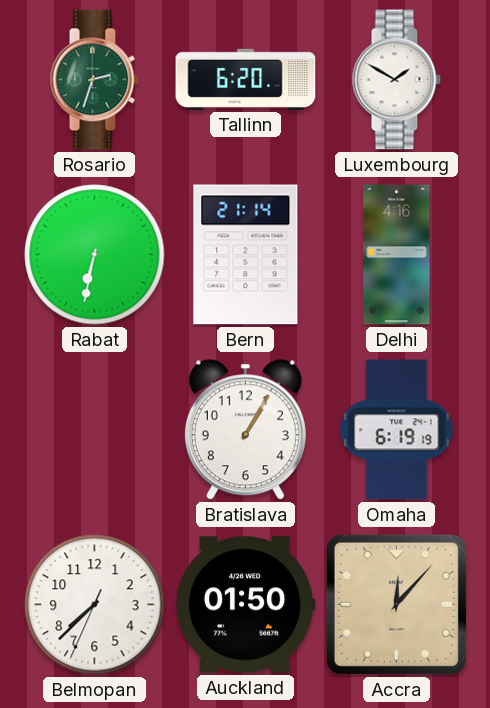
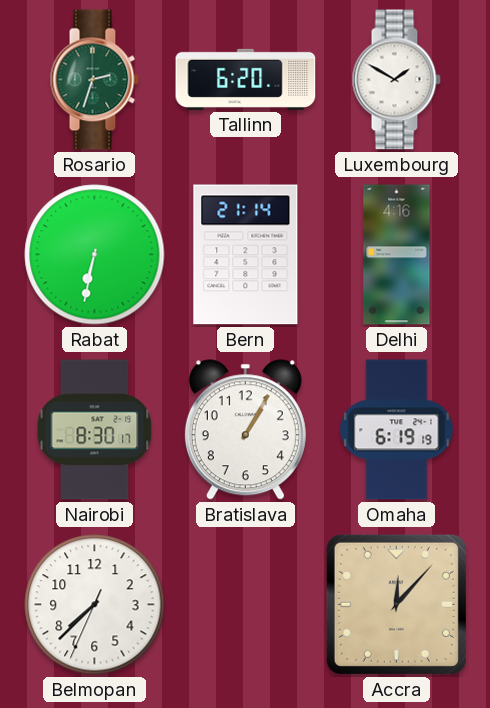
Nairobi: none -> 8:30
Auckland: 01:50 -> none
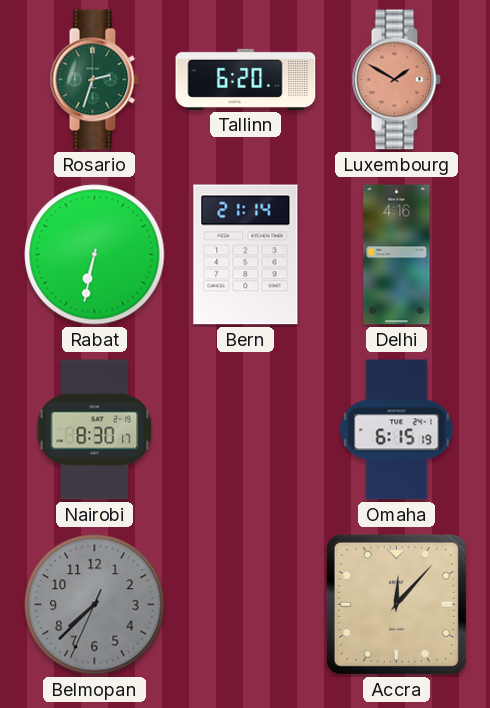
Luxembourg dial: white -> salmon
Bratislava: 1:05 -> none
Omaha: 6:19 -> 6:15
Belmopan dial: white -> grey
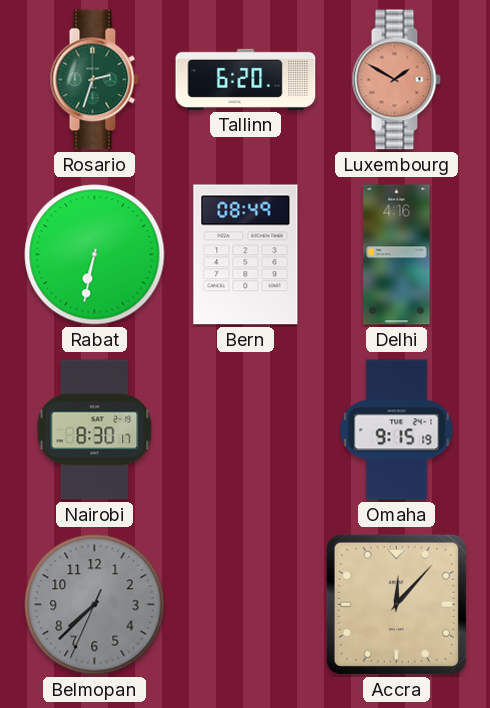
Bern: 21:14 -> 08:49
Omaha: 6:15 -> 9:15
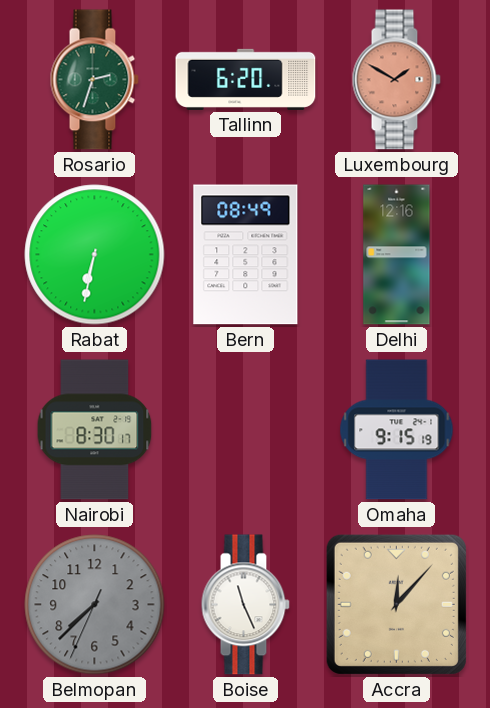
Delhi: 4:16 -> 12:16
Boise: none -> 11:26
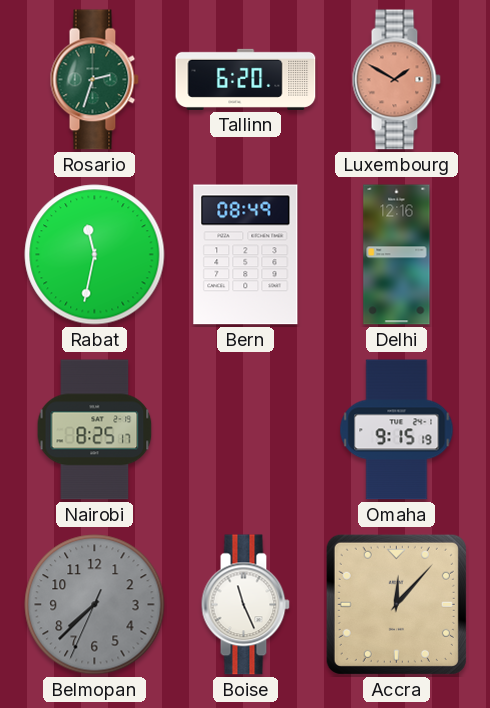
Rabat: 6:32 -> 11:32
Nairobi: 8:30 -> 8:25
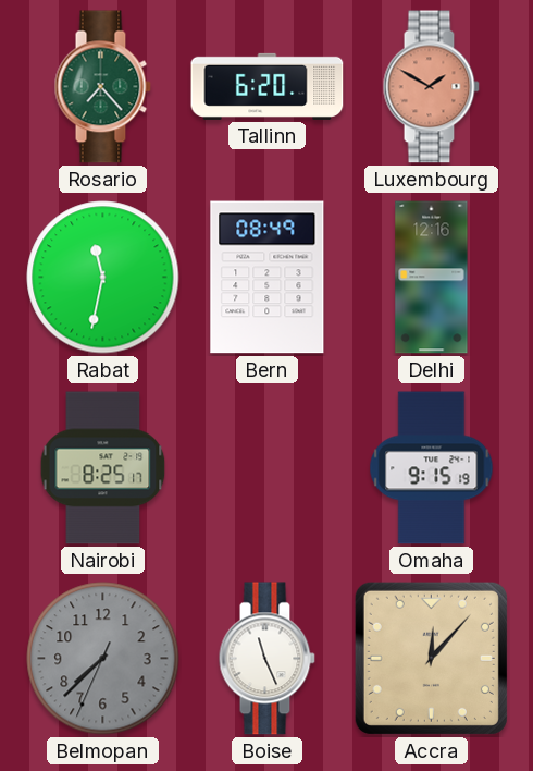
Rosario: 2:33 -> 7:23
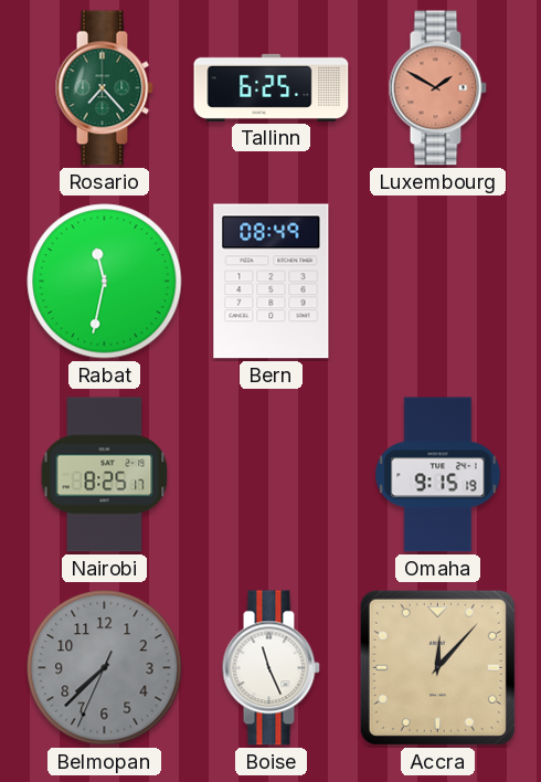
Tallinn: 6:20 -> 6:25
Delhi: 12:16 -> none
